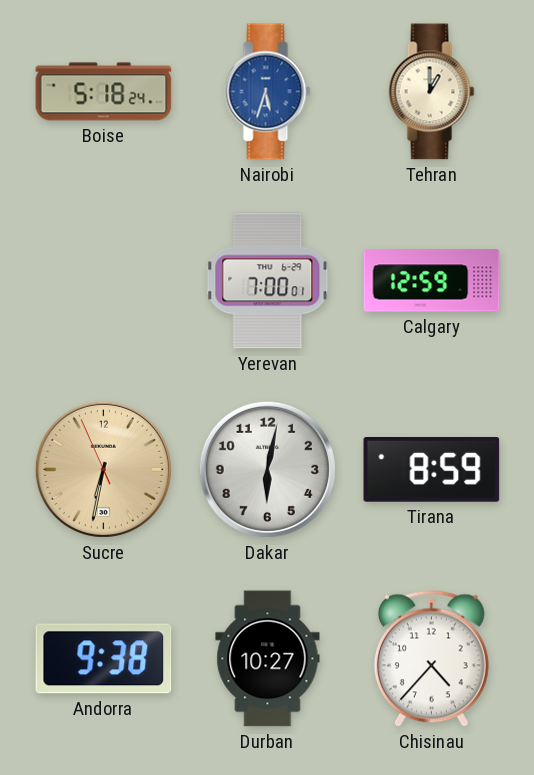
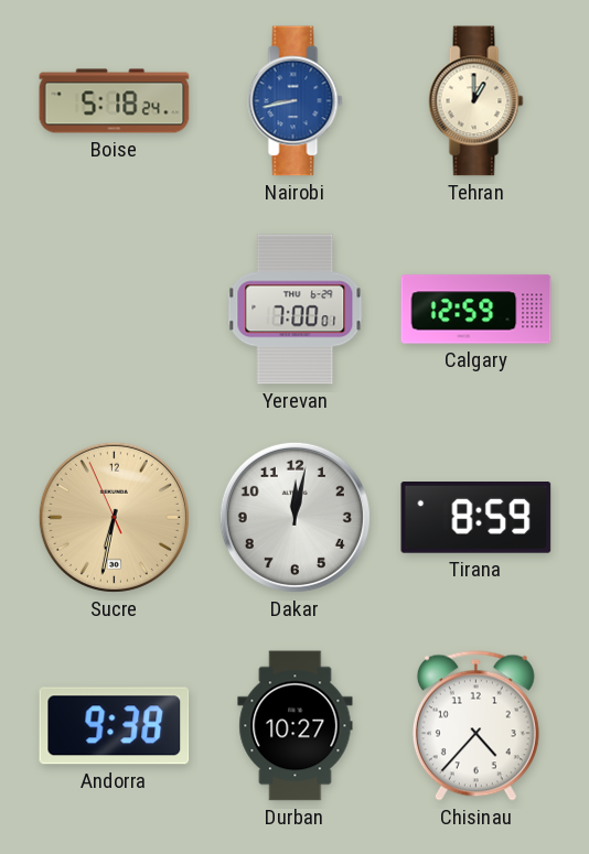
Nairobi: 5:33 -> 8:43
Dakar: 6:02 -> 12:02
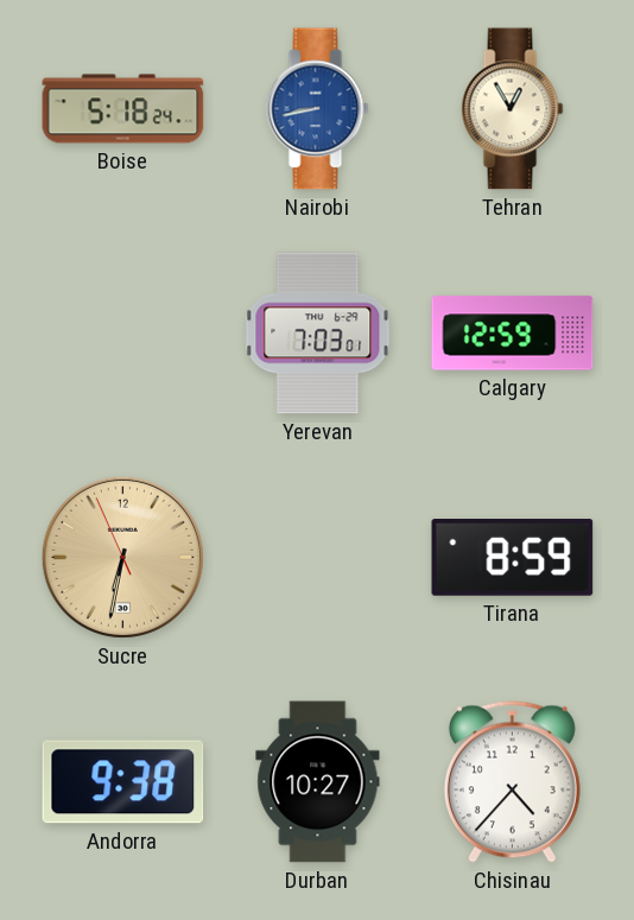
Tehran: 1:00 -> 12:55
Yerevan: 7:00 -> 7:03
Dakar: 12:02 -> none
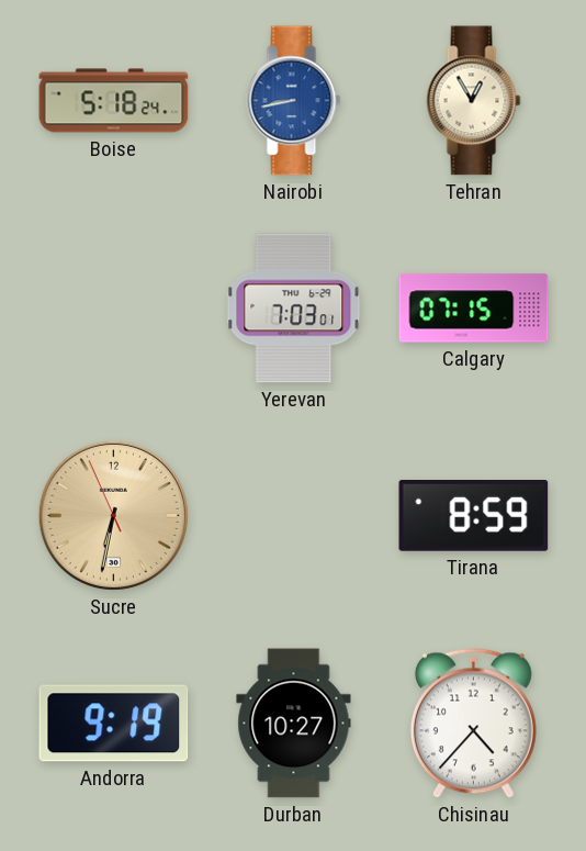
Calgary: 12:59 -> 07:15
Andorra: 9:38 -> 9:19
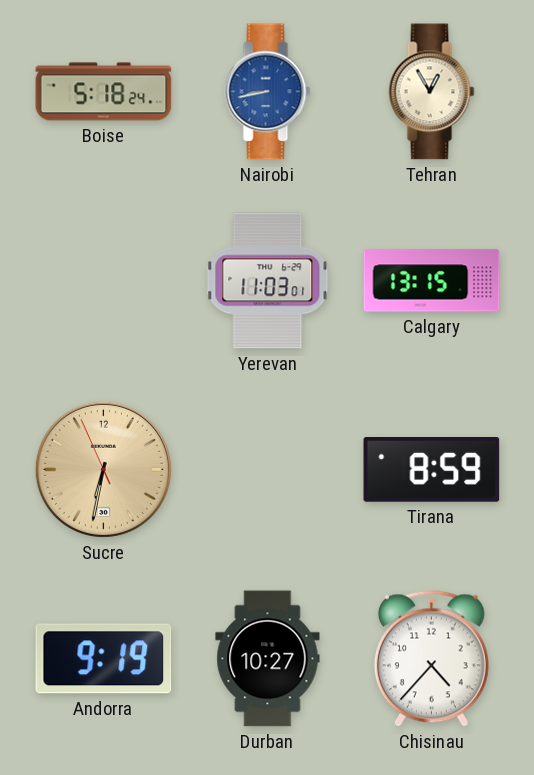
Yerevan: 7:03 -> 11:03
Calgary: 07:15 -> 13:15
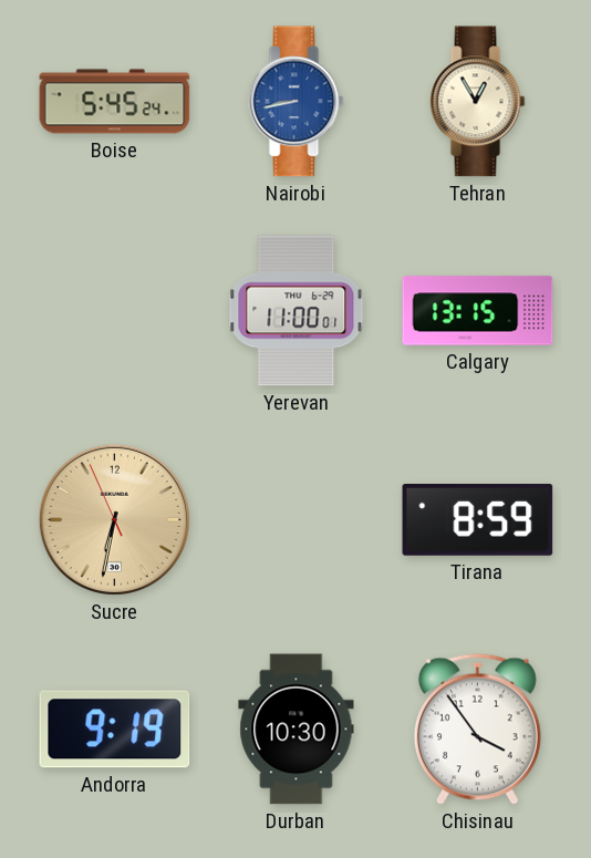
Boise: 5:18 -> 5:45
Yerevan: 11:03 -> 11:00
Durban: 10:27 -> 10:30
Chisinau: 4:37 -> 3:54
